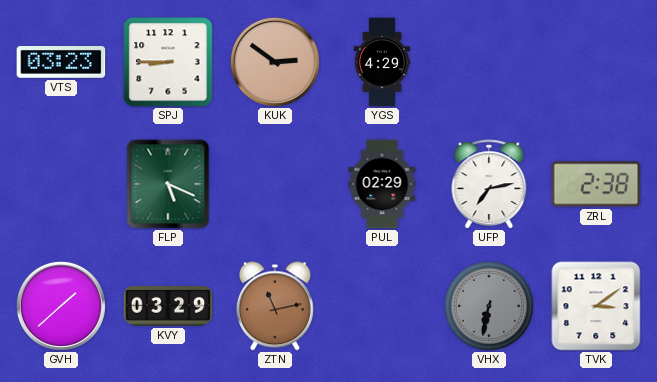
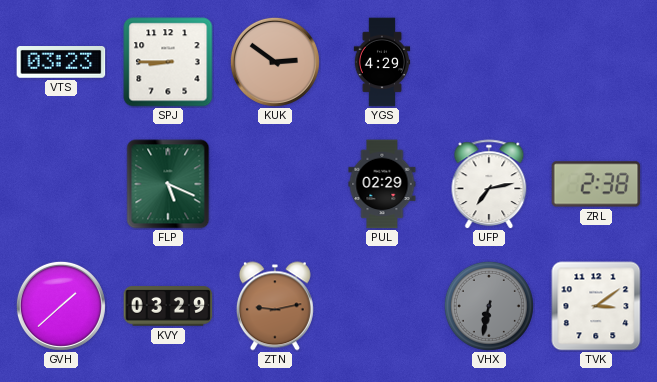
ZTN: 11:13 -> 9:13
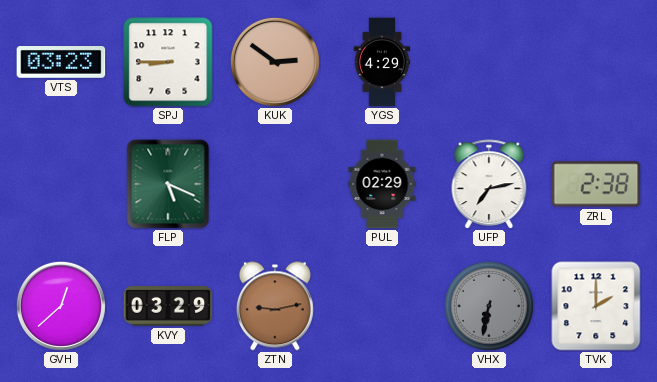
GVH: 1:38 -> 12:38
TVK: 3:09 -> 2:00
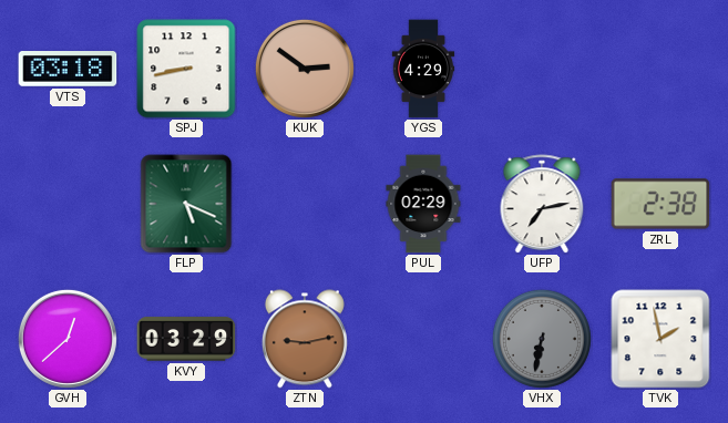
VTS: 03:23 -> 03:18
SPJ: 8:45 -> 8:43
TVK: 2:00 -> 1:58
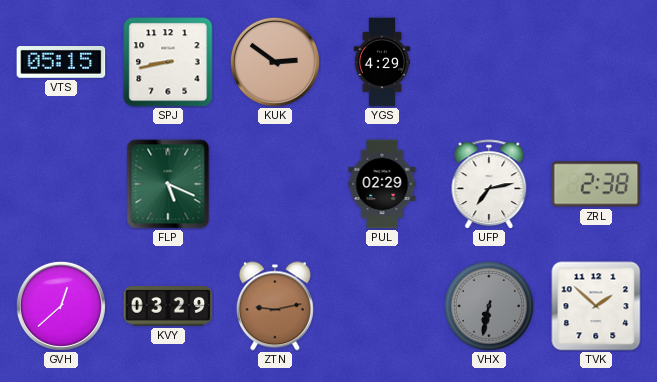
VTS: 03:18 -> 05:15
TVK: 1:58 -> 1:52
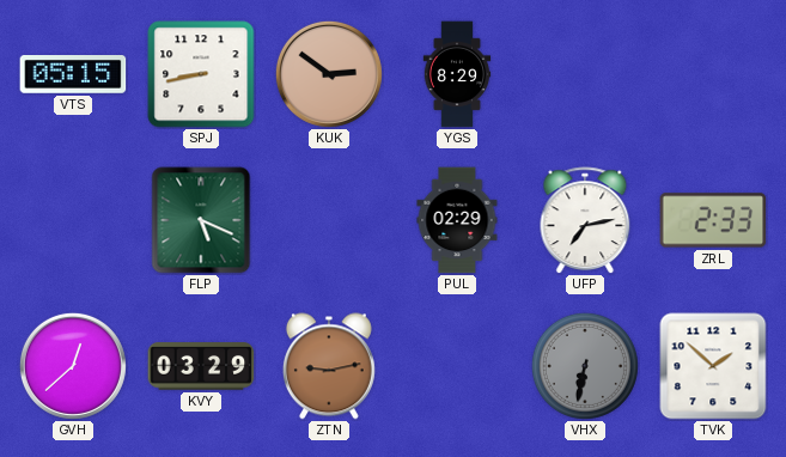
YGS: 4:29 -> 8:29
ZRL: 2:38 -> 2:33
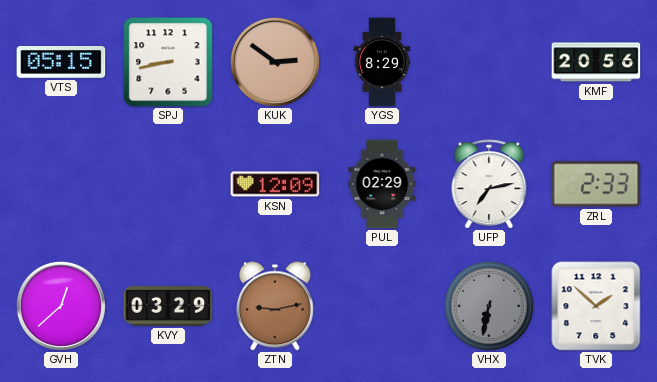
KMF: none -> 20:56
FLP: 5:19 -> none
KSN: none -> 12:09
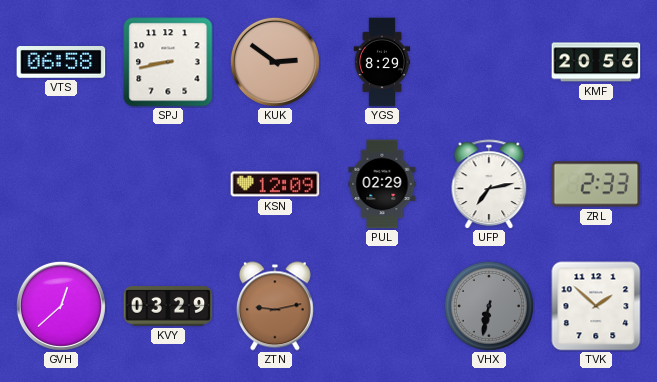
VTS: 05:15 -> 06:58
